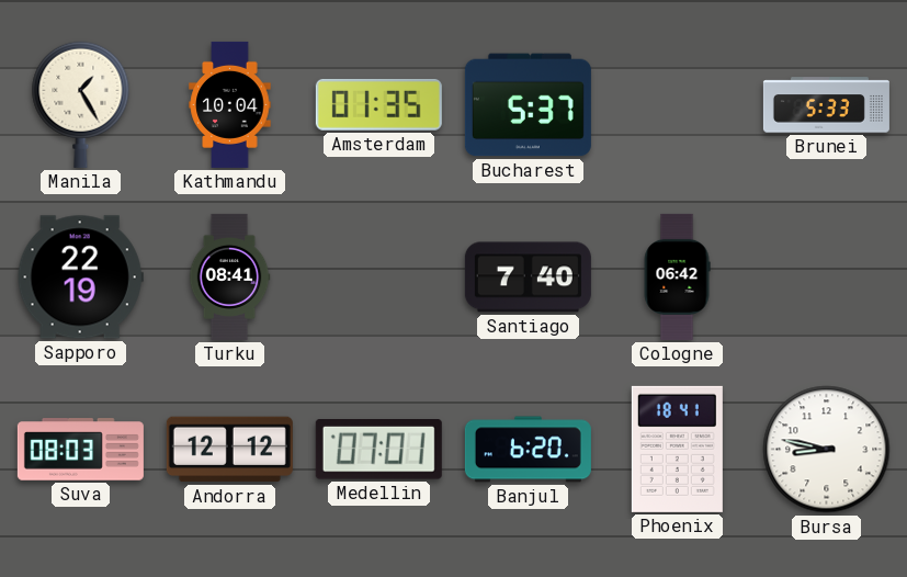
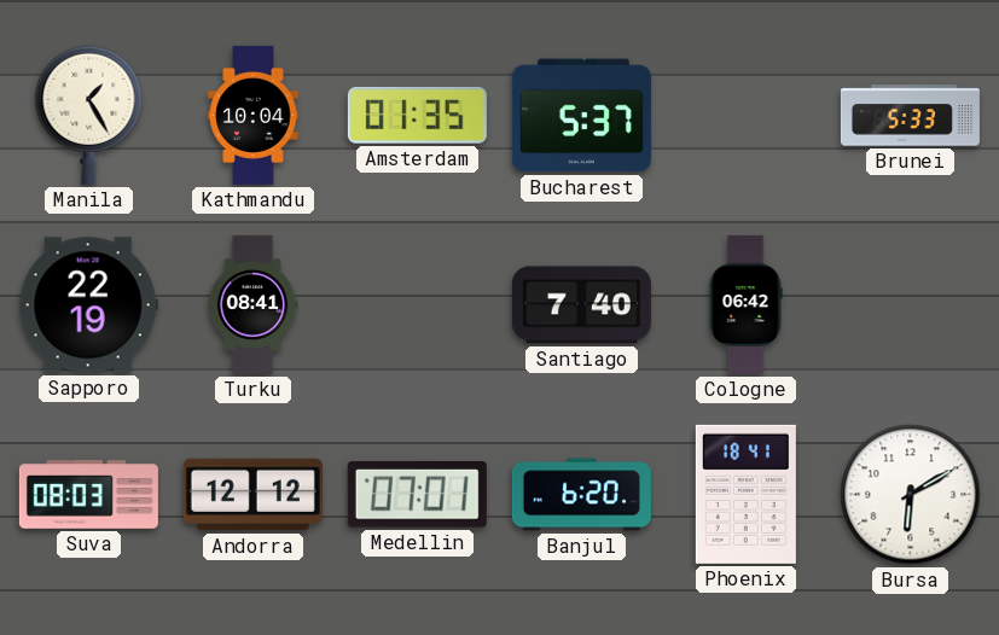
Bursa: 8:47 -> 6:10
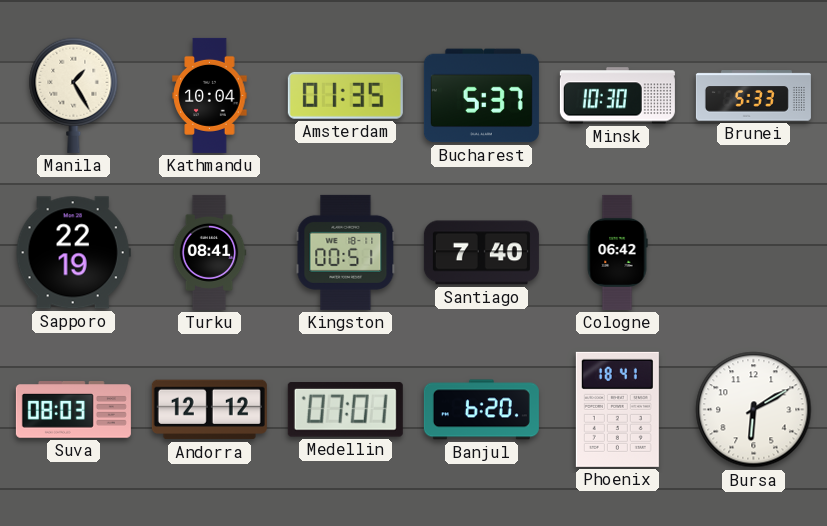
Minsk: none -> 10:30
Kingston: none -> 00:51
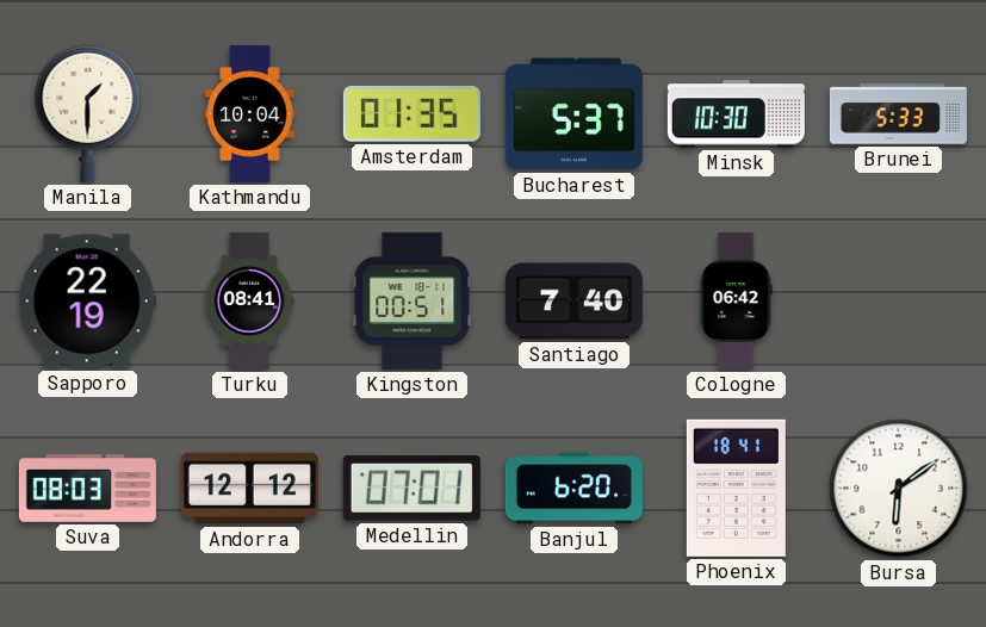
Manila: 1:25 -> 1:30
Bursa: 6:10 -> 6:09
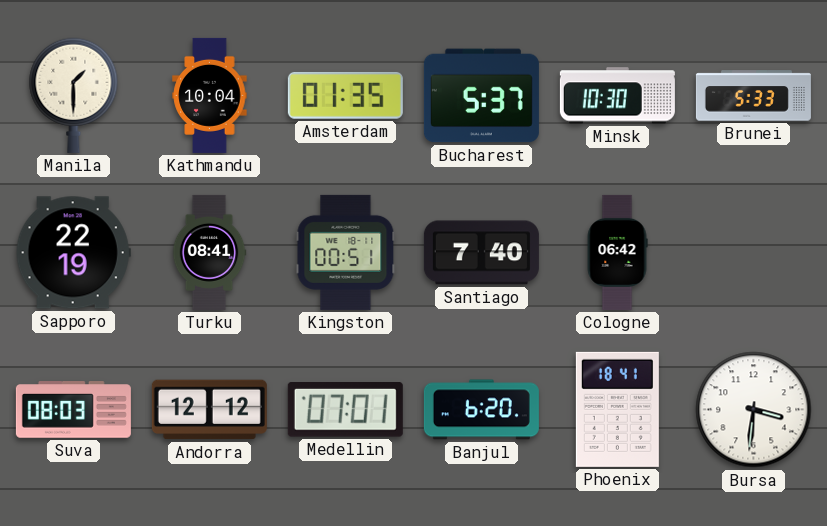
Bursa: 6:09 -> 3:31
